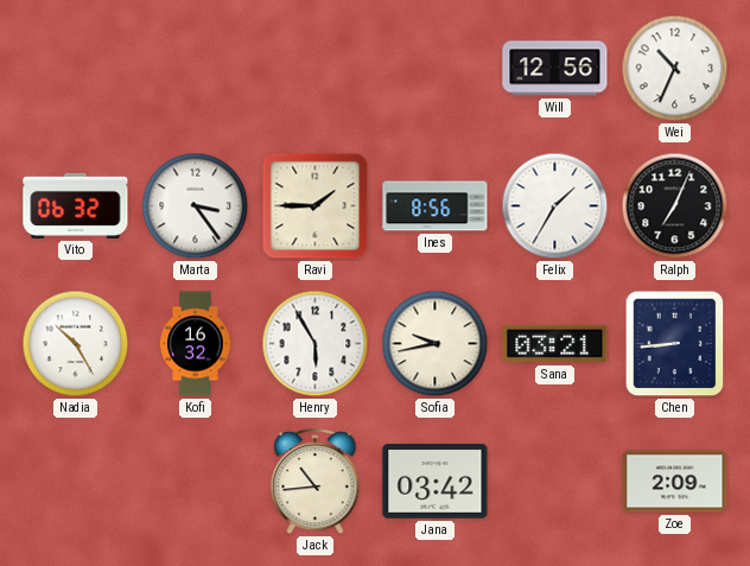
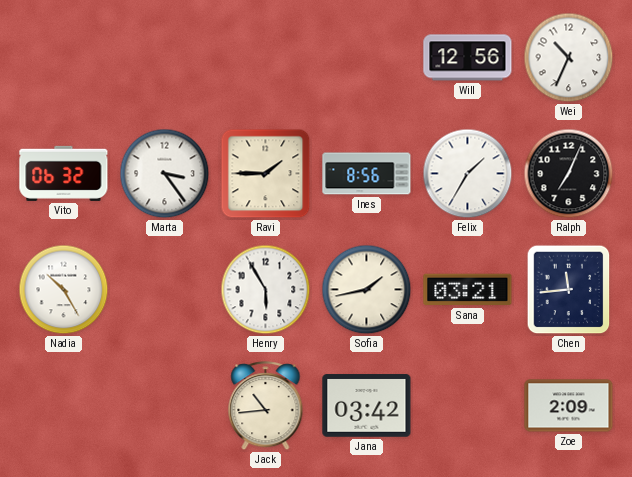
Kofi: 16:32 -> none
Sofia: 9:43 -> 1:43
Chen: 8:44 -> 11:44
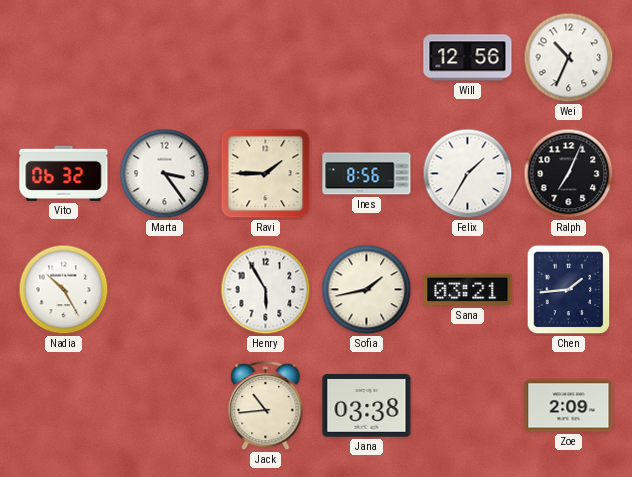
Chen: 11:44 -> 1:44
Jana: 03:42 -> 03:38
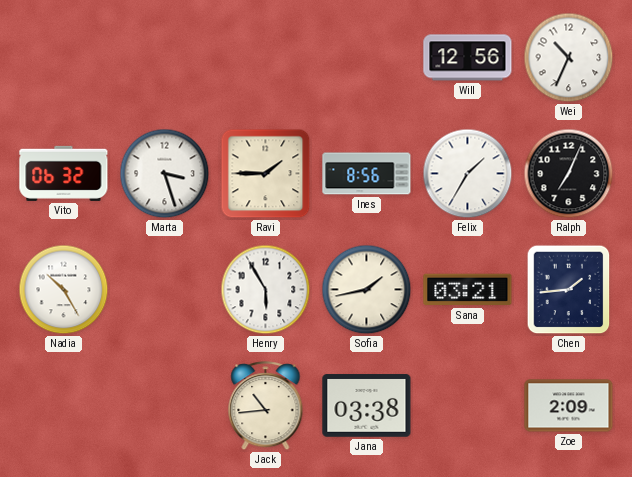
Marta: 3:24 -> 3:27
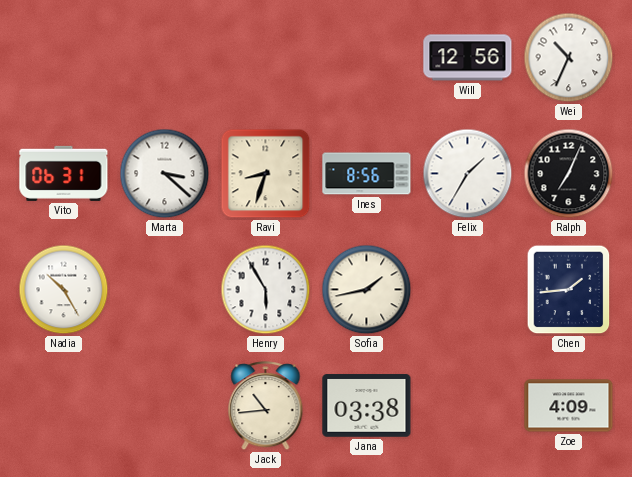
Vito: 06:32 -> 06:31
Marta: 3:27 -> 3:22
Ravi: 1:45 -> 8:33
Sana: 03:21 -> none
Zoe: 2:09 -> 4:09
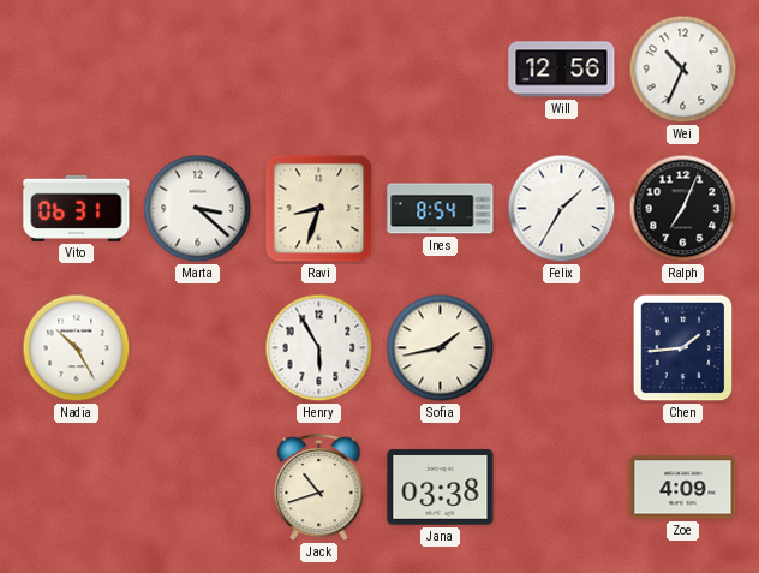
Ines: 8:56 -> 8:54
Jack: 10:44 -> 10:42
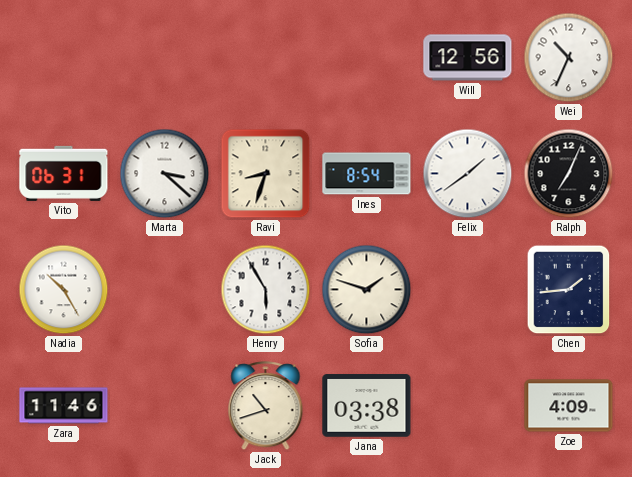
Felix: 1:35 -> 1:39
Sofia: 1:43 -> 1:48
Zara: none -> 11:46
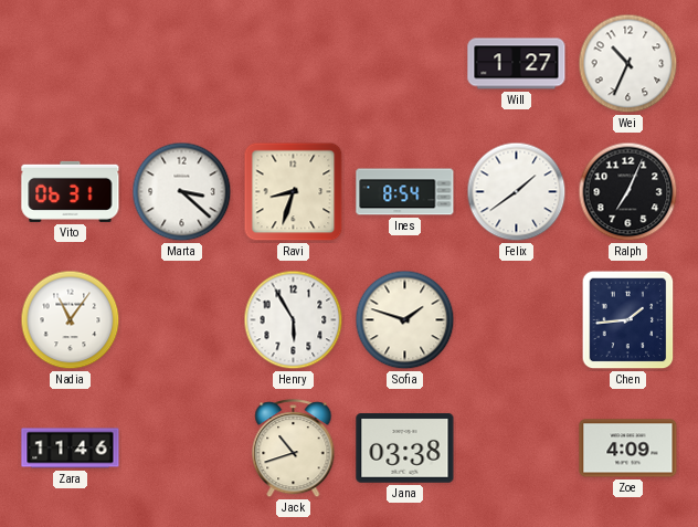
Will: 12:56 -> 1:27
Nadia: 10:25 -> 11:06
